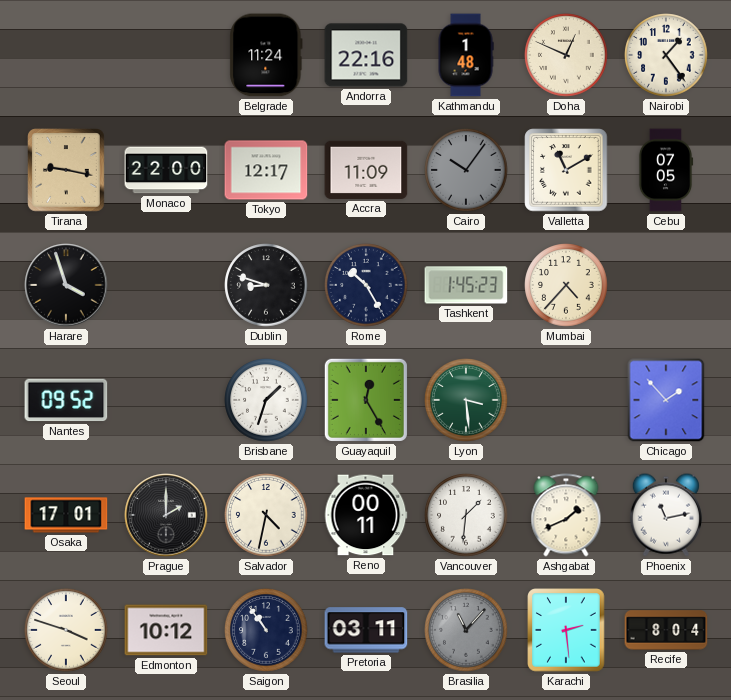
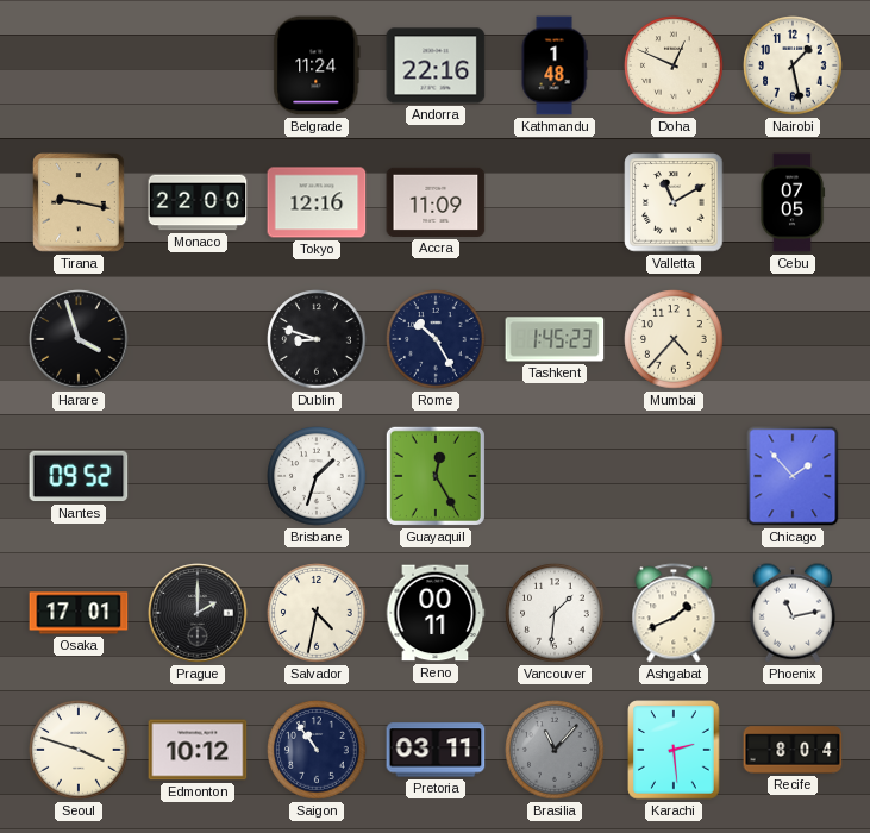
Nairobi: 1:24 -> 1:28
Tokyo: 12:17 -> 12:16
Cairo: 10:06 -> none
Lyon: 3:29 -> none
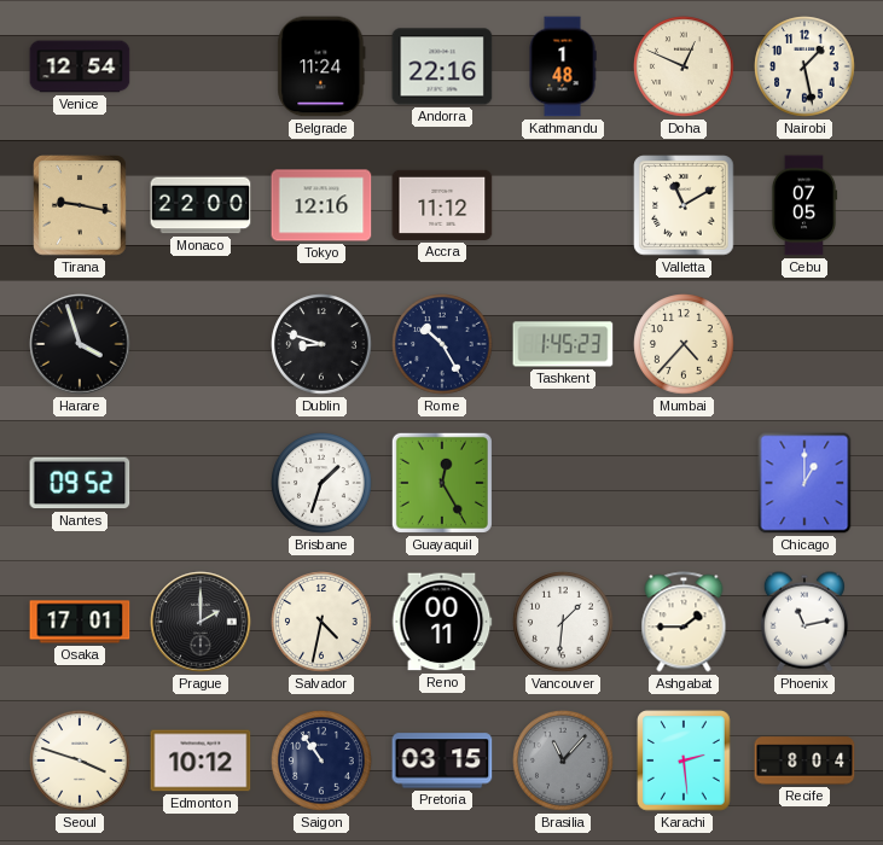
Venice: none -> 12:54
Accra: 11:09 -> 11:12
Chicago: 1:53 -> 1:00
Ashgabat: 1:41 -> 1:45
Pretoria: 03:11 -> 03:15
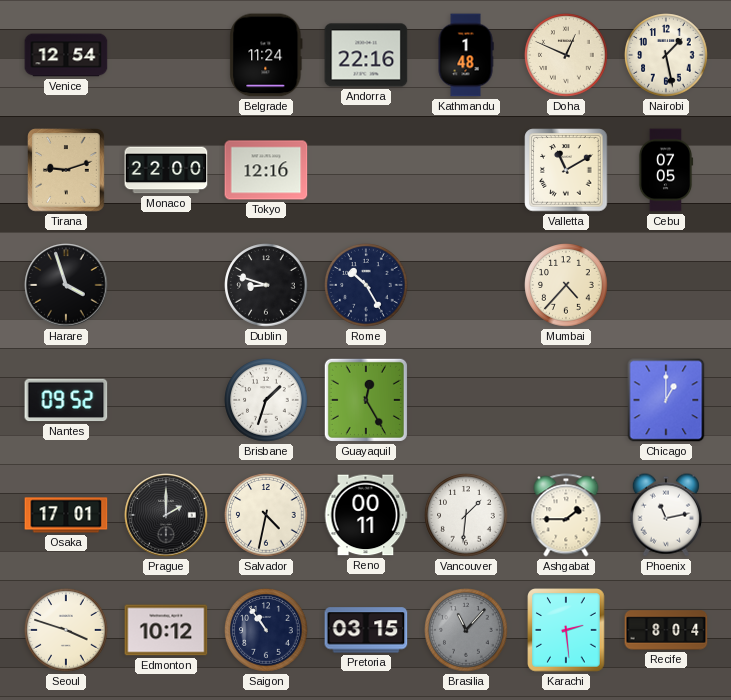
Tirana: 9:17 -> 9:12
Accra: 11:12 -> none
Tashkent: 1:45 -> none
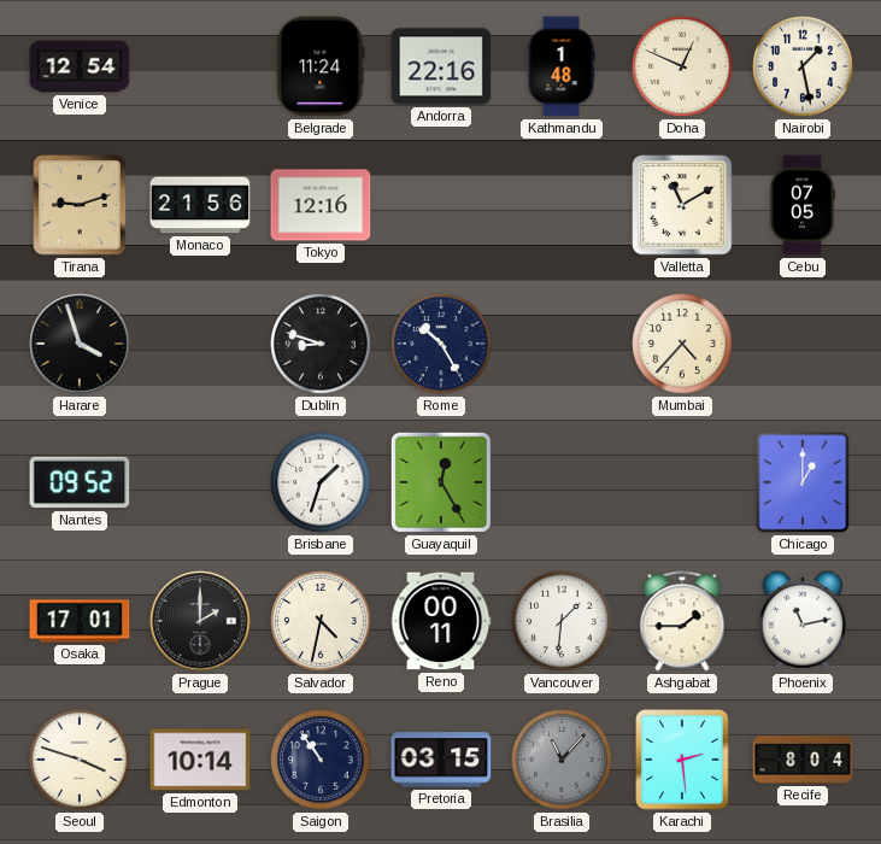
Monaco: 22:00 -> 21:56
Edmonton: 10:12 -> 10:14
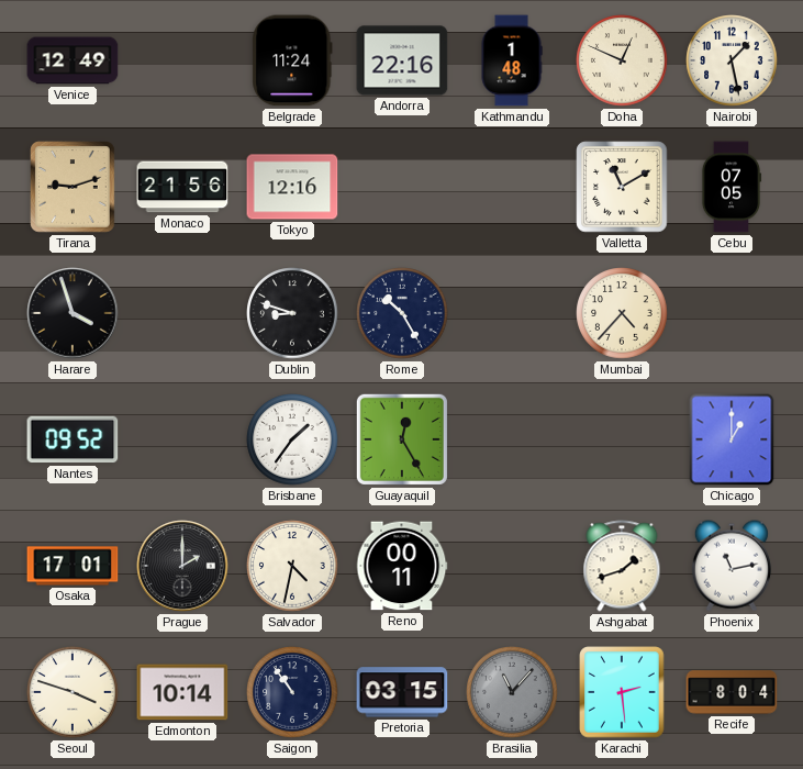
Venice: 12:54 -> 12:49
Brisbane: 1:33 -> 1:36
Vancouver: 1:31 -> none
Ashgabat: 1:45 -> 1:42
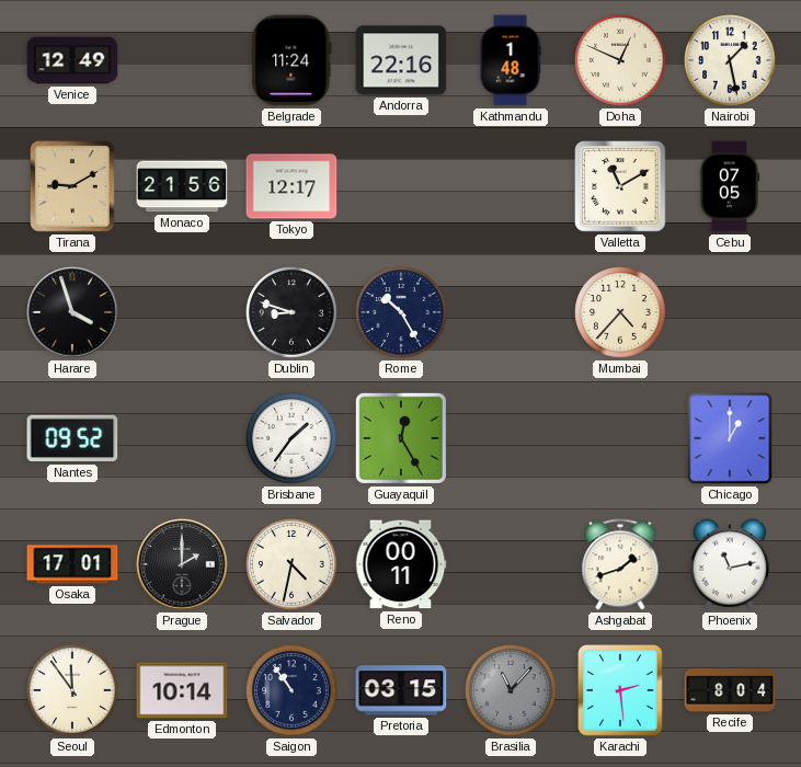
Tirana: 9:12 -> 9:10
Tokyo: 12:16 -> 12:17
Seoul: 3:48 -> 11:54
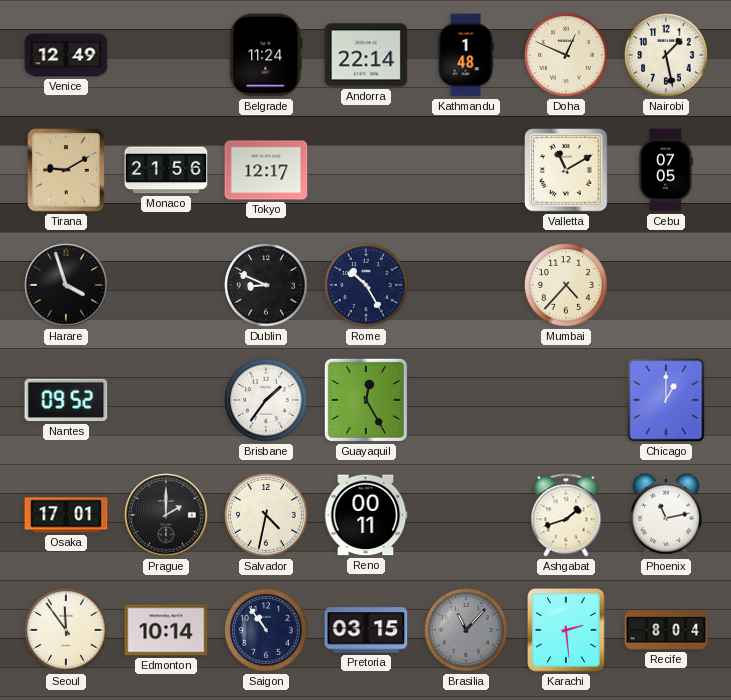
Andorra: 22:16 -> 22:14
Dublin: 8:48 -> 8:49
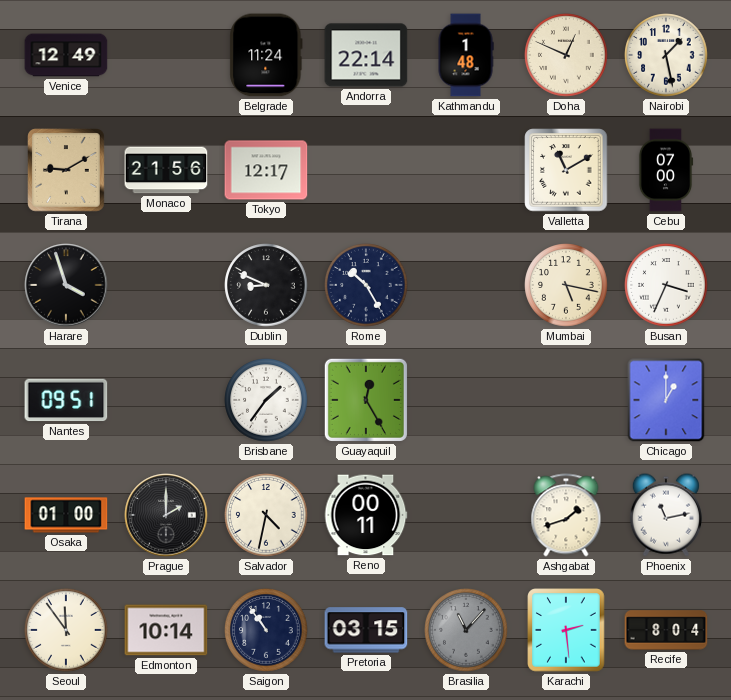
Cebu: 07:05 -> 07:00
Mumbai: 4:37 -> 5:17
Busan: none -> 3:34
Nantes: 09:52 -> 09:51
Osaka: 17:01 -> 01:00
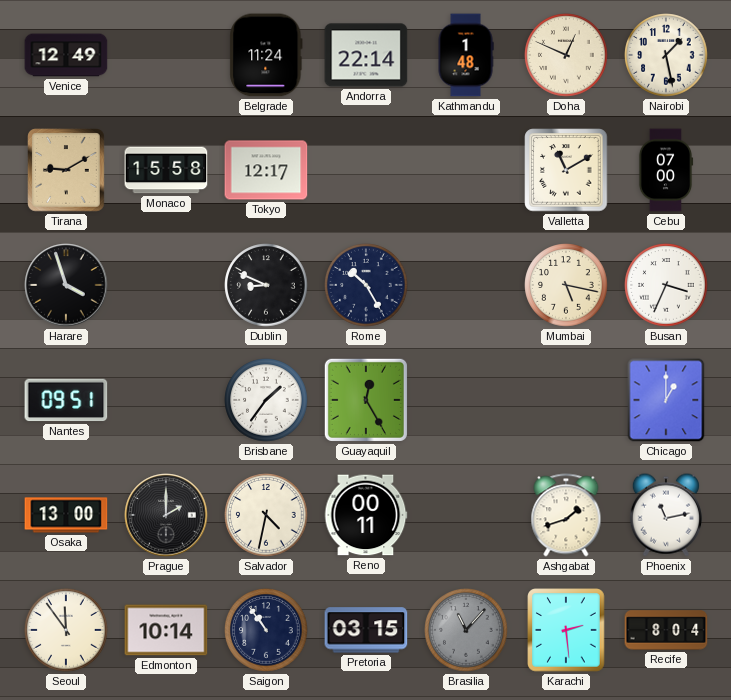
Monaco: 21:56 -> 15:58
Osaka: 01:00 -> 13:00
